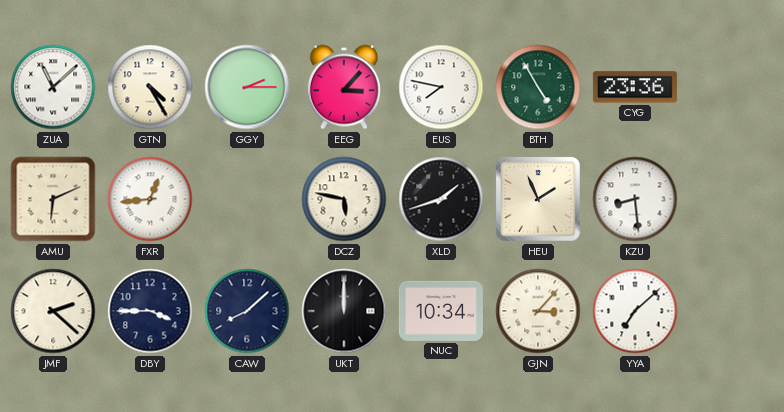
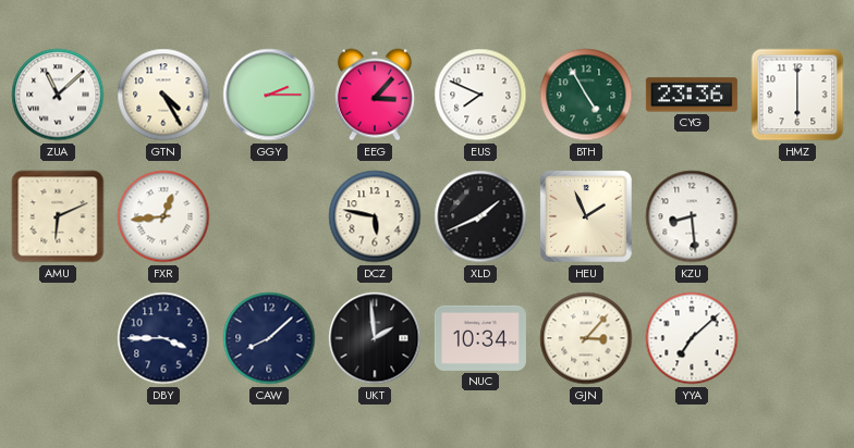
EUS: 7:47 -> 7:49
HMZ: none -> 6:00
XLD: 1:42 -> 1:41
JMF: 2:22 -> none
UKT: 12:00 -> 1:59
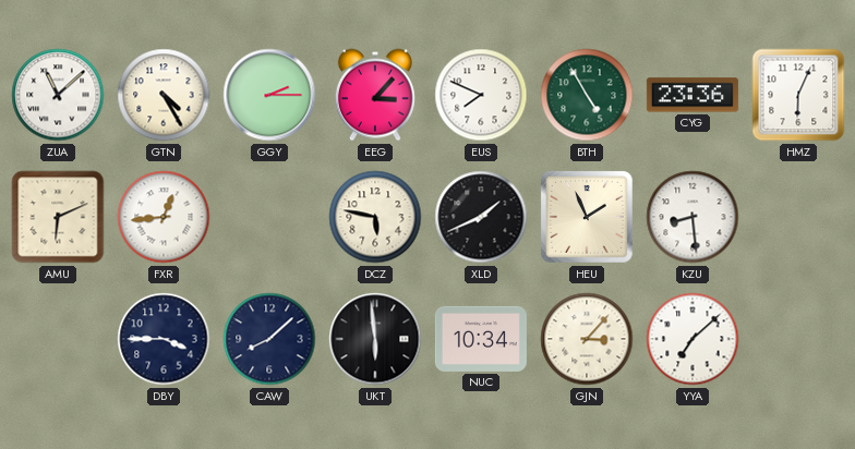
HMZ: 6:00 -> 6:04
UKT: 1:59 -> 5:59
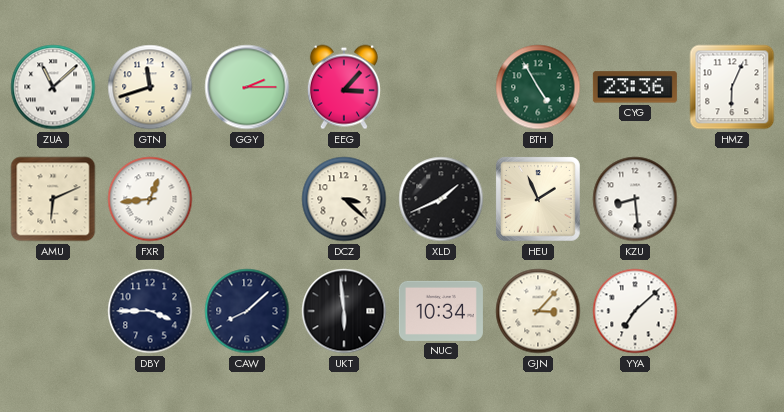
GTN: 4:25 -> 11:42
EUS: 7:49 -> none
DCZ: 5:47 -> 3:22
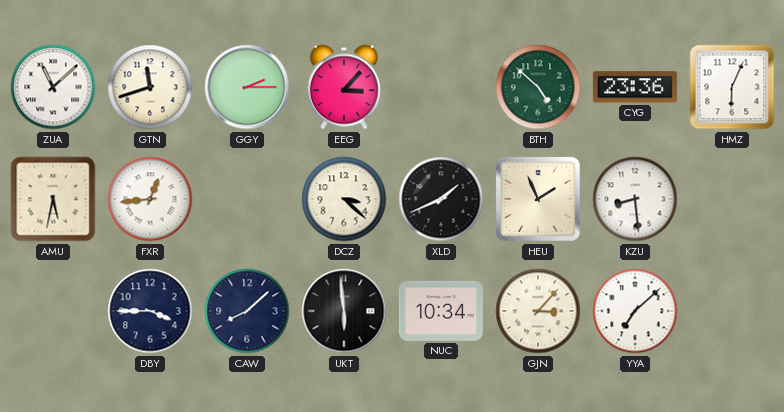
BTH: 4:55 -> 4:52
AMU: 6:11 -> 5:32
